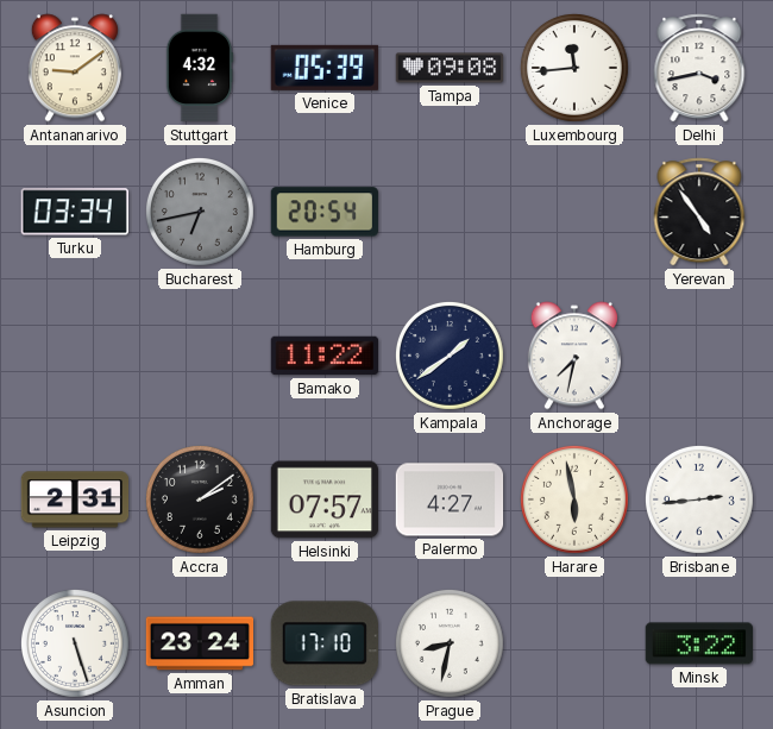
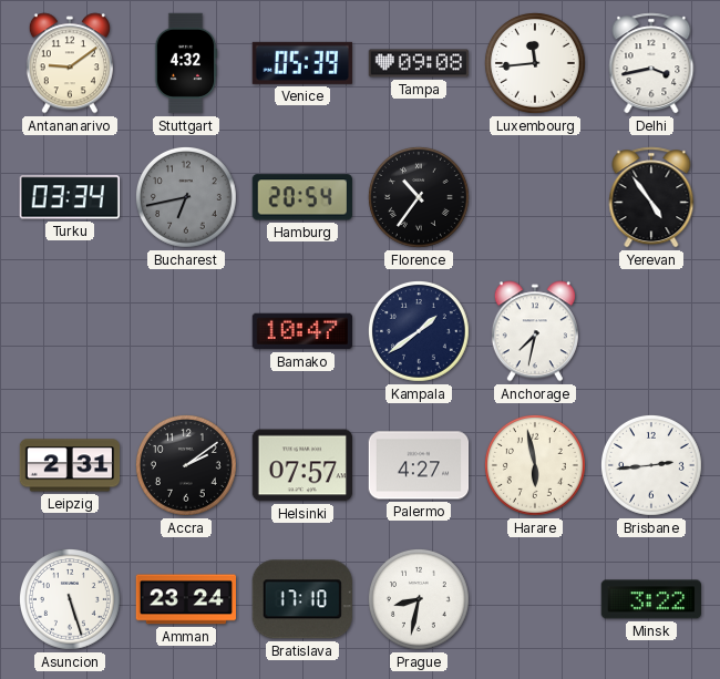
Florence: none -> 10:36
Bamako: 11:22 -> 10:47
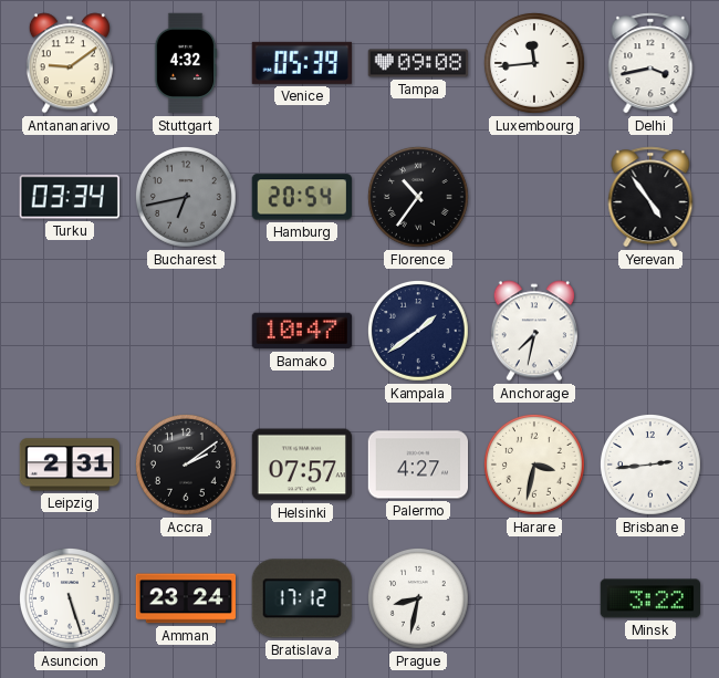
Harare: 5:58 -> 3:32
Bratislava: 17:10 -> 17:12
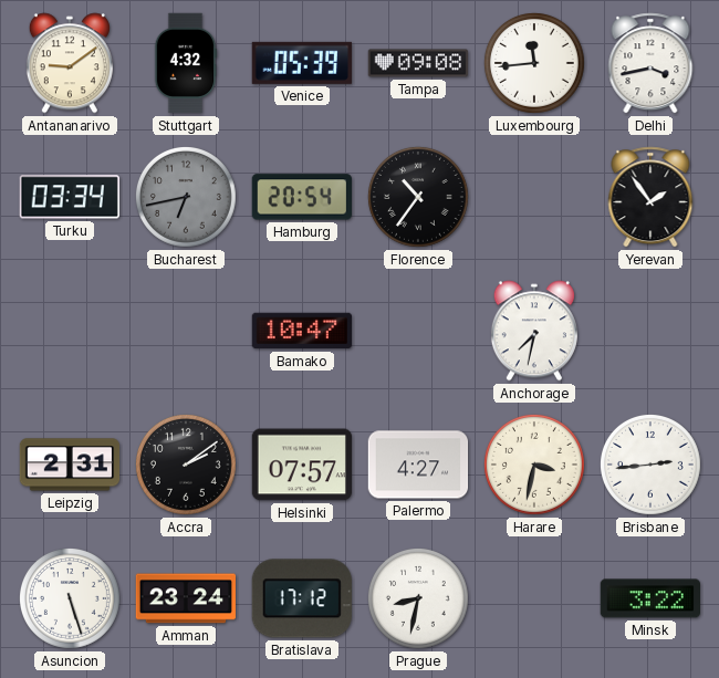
Yerevan: 4:54 -> 1:54
Kampala: 1:39 -> none
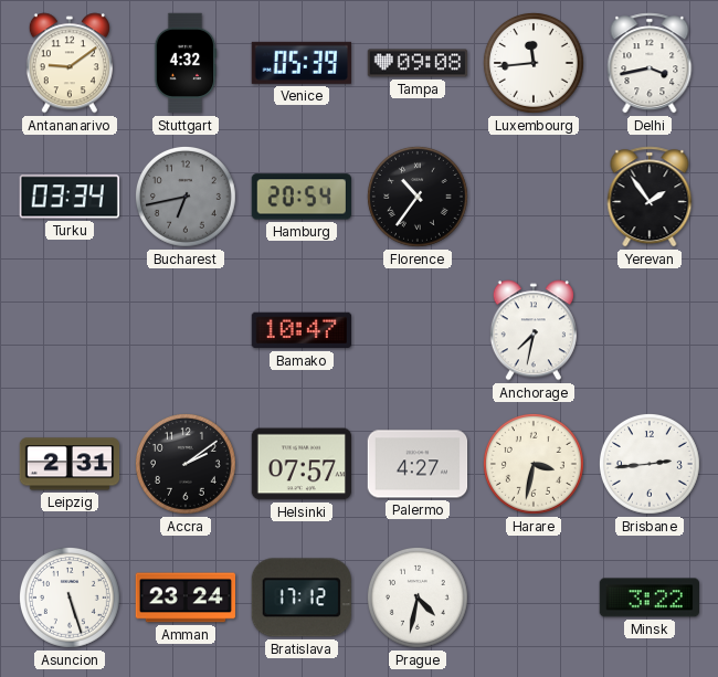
Prague: 8:32 -> 4:32
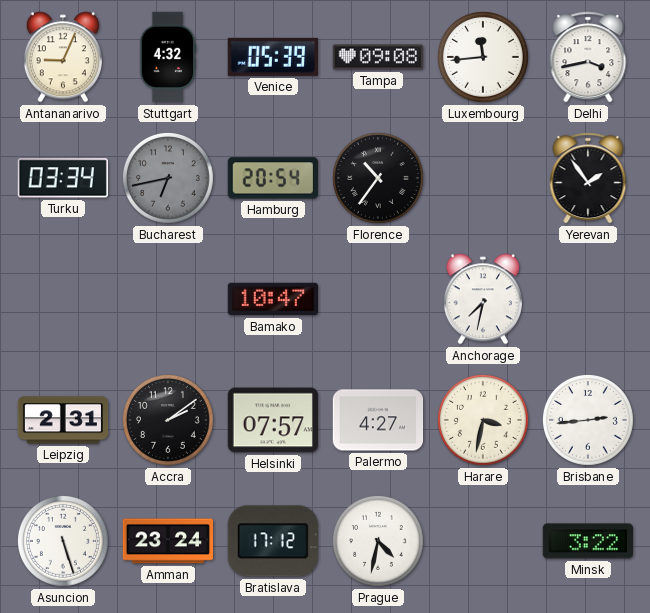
Antananarivo: 9:09 -> 9:04
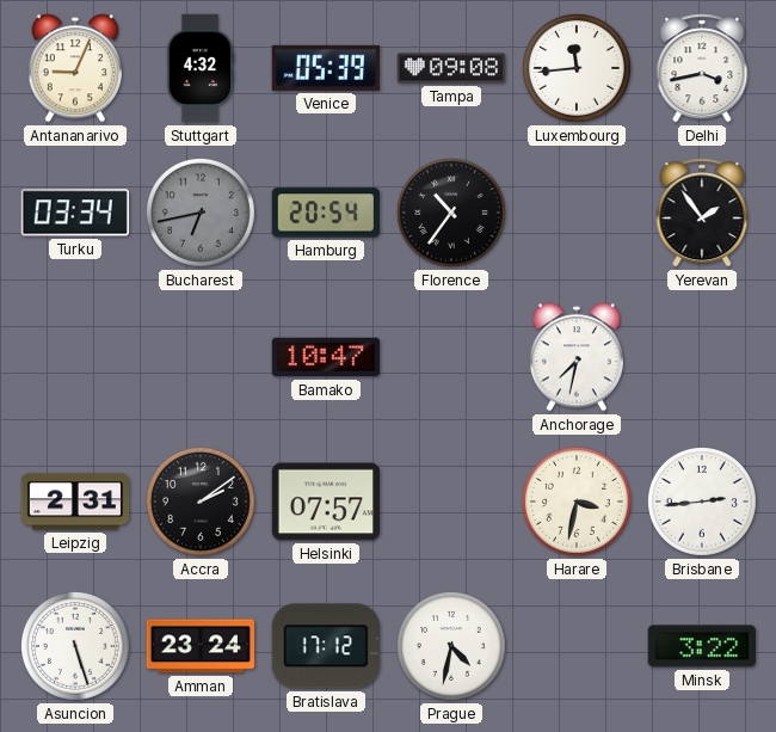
Palermo: 4:27 -> none
